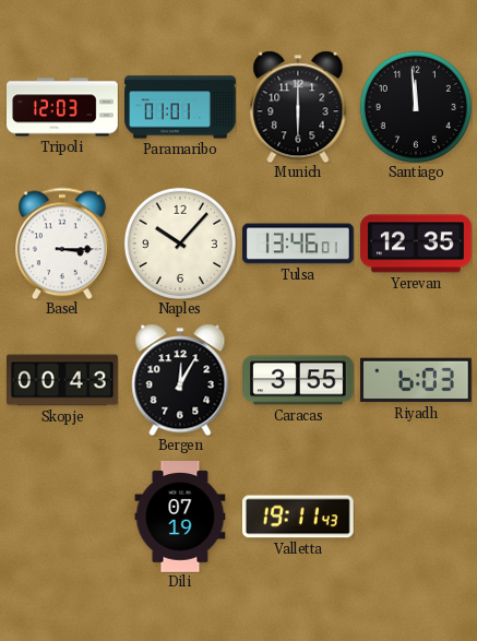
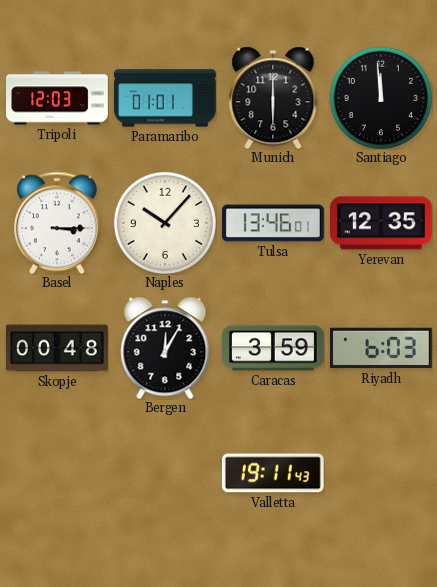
Skopje: 00:43 -> 00:48
Caracas: 3:55 -> 3:59
Dili: 07:19 -> none
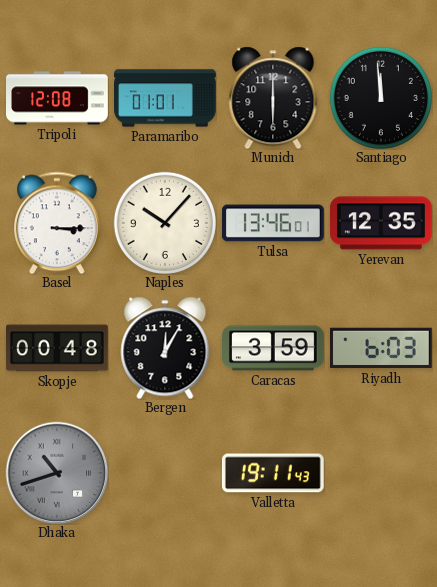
Tripoli: 12:03 -> 12:08
Dhaka: none -> 10:42
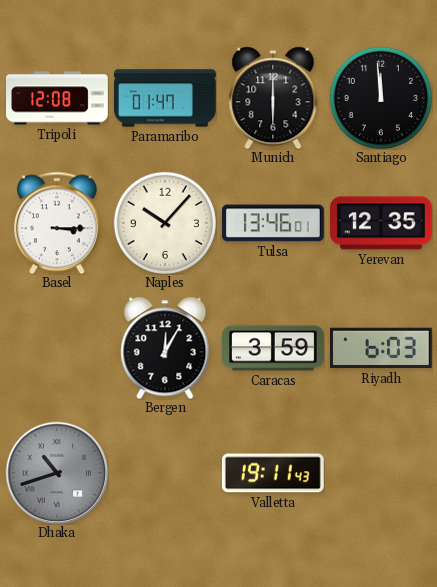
Paramaribo: 01:01 -> 01:47
Skopje: 00:48 -> none
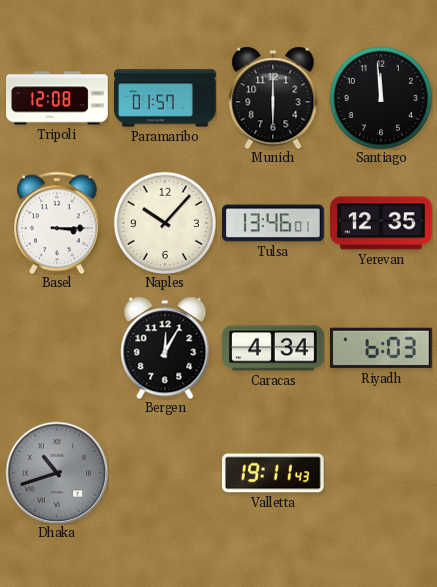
Paramaribo: 01:47 -> 01:57
Caracas: 3:59 -> 4:34
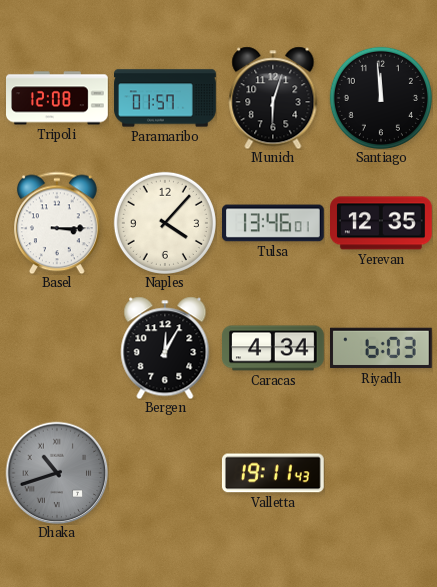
Munich: 6:00 -> 6:03
Naples: 10:07 -> 4:07
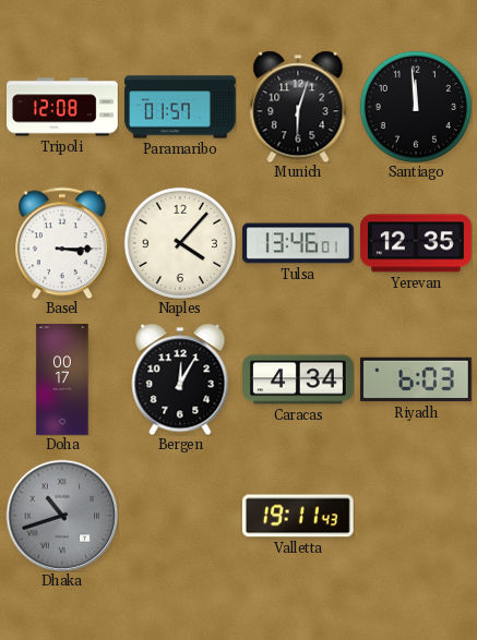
Doha: none -> 00:17
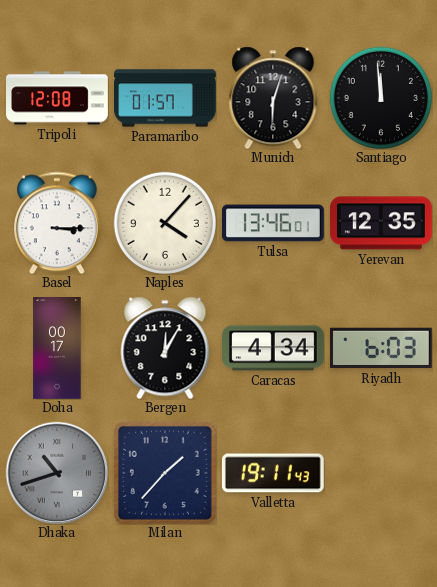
Milan: none -> 1:37
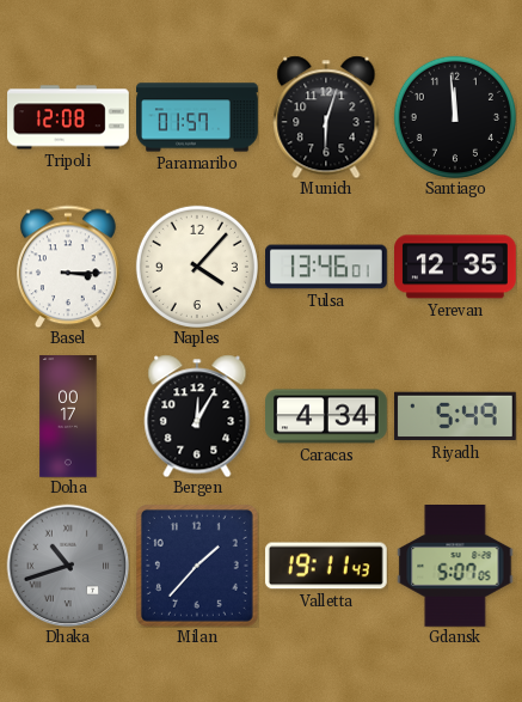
Riyadh: 6:03 -> 5:49
Gdansk: none -> 5:07
